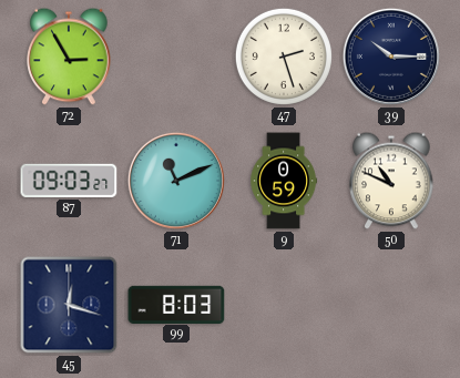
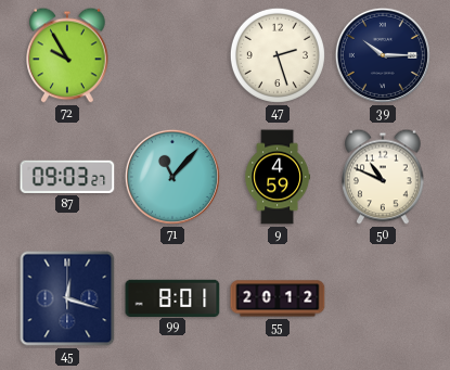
72: 2:55 -> 9:55
71: 11:11 -> 11:07
9: 0:59 -> 4:59
99: 8:03 -> 8:01
55: none -> 20:12
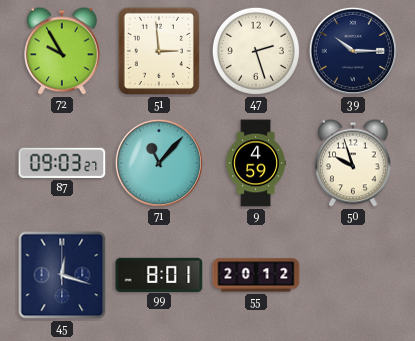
51: none -> 2:59
50: 10:49 -> 9:57
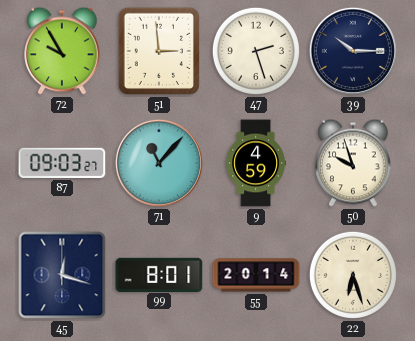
55: 20:12 -> 20:14
22: none -> 6:27
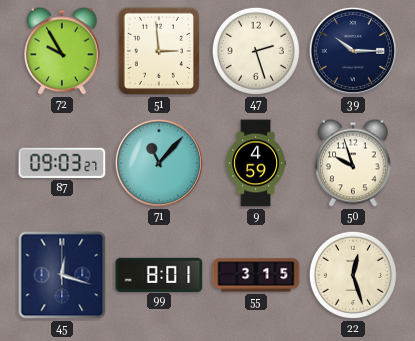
55: 20:14 -> 3:15
22: 6:27 -> 12:27
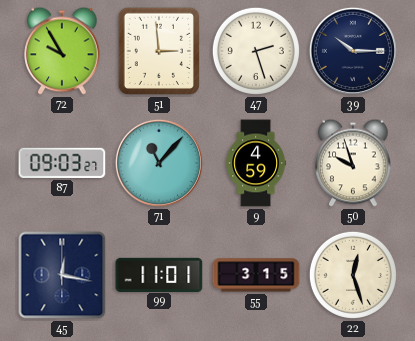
45: 12:18 -> 12:17
99: 8:01 -> 11:01
